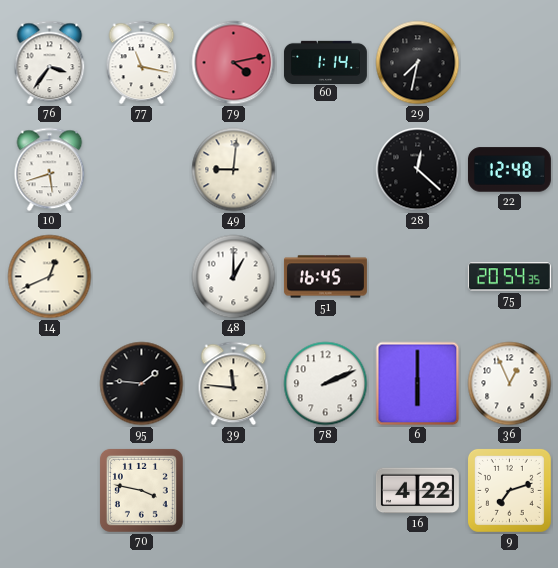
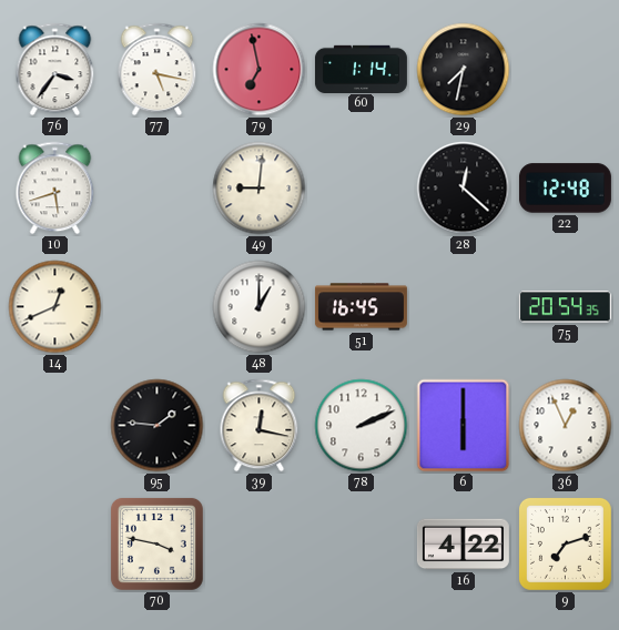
77: 11:17 -> 5:17
79: 4:13 -> 6:58
39: 11:46 -> 12:17
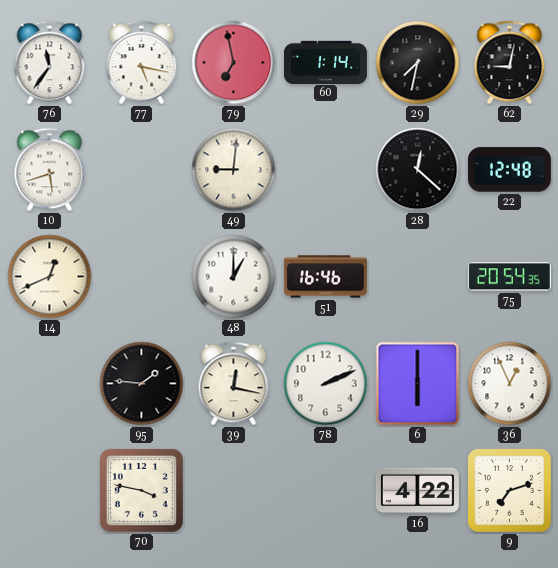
76: 3:36 -> 11:36
62: none -> 9:02
51: 16:45 -> 16:46
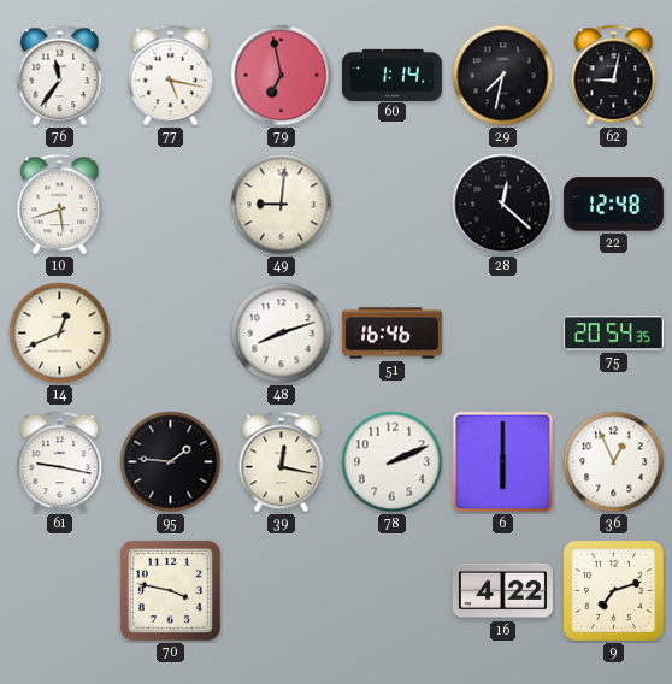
48: 1:00 -> 8:12
61: none -> 9:17
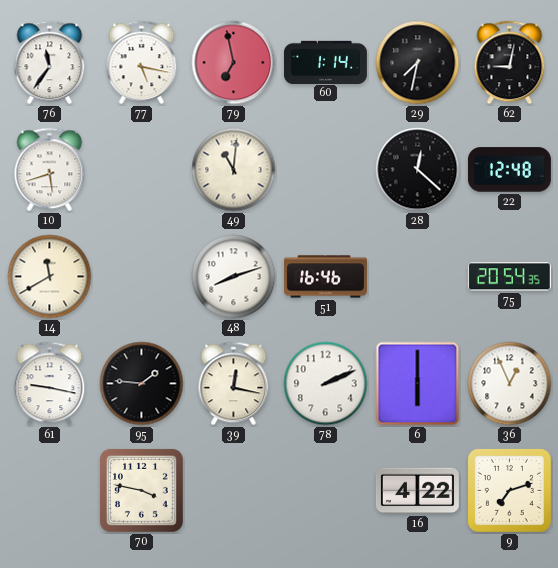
49: 9:01 -> 11:01
14: 12:41 -> 11:40
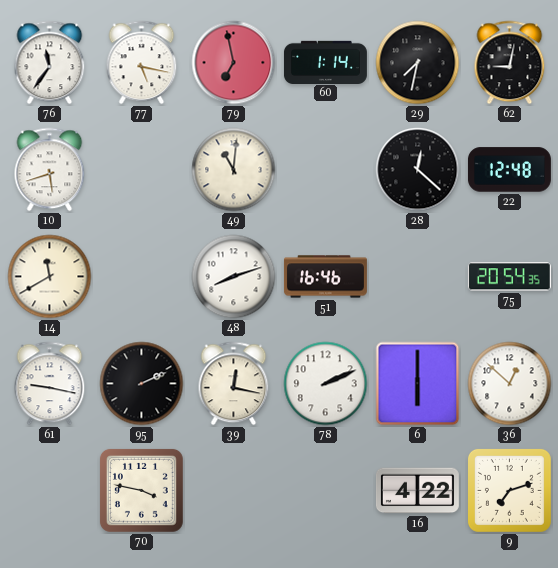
95: 1:46 -> 2:11
36: 12:56 -> 12:52
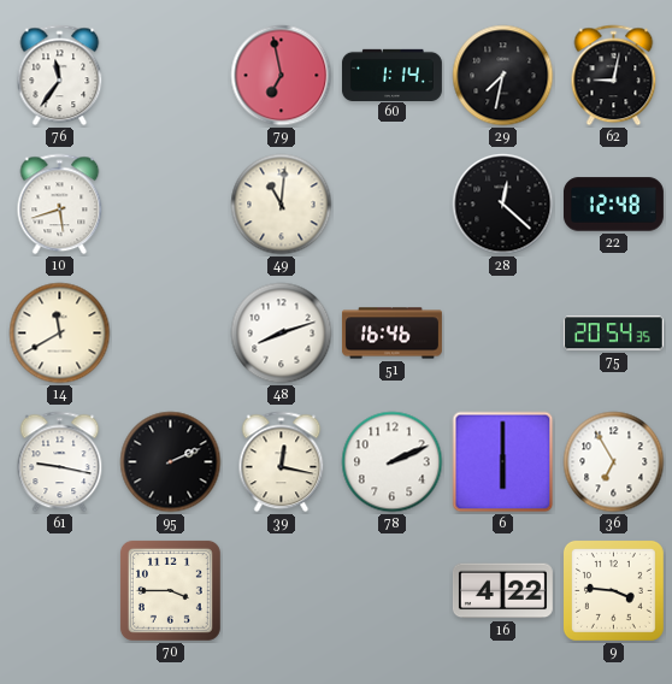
77: 5:17 -> none
36: 12:52 -> 6:55
70: 3:47 -> 3:45
9: 7:12 -> 3:46
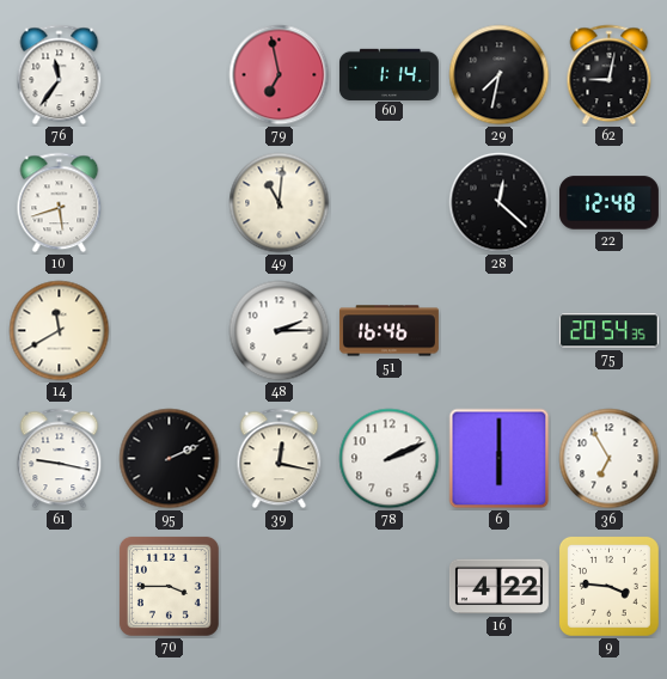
48: 8:12 -> 2:15
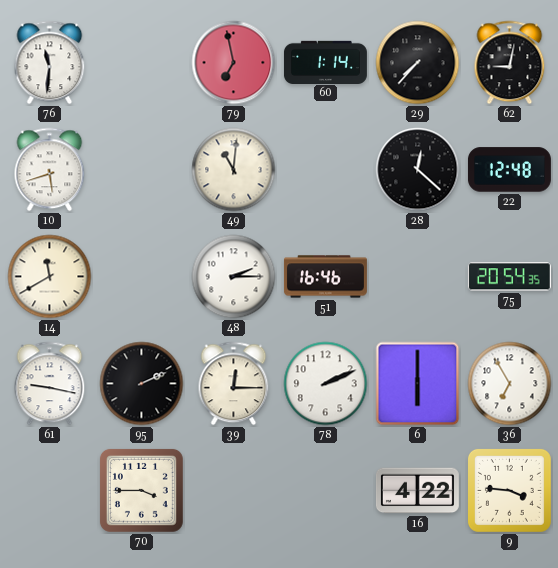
76: 11:36 -> 11:31
29: 7:32 -> 7:37
39: 12:17 -> 12:15
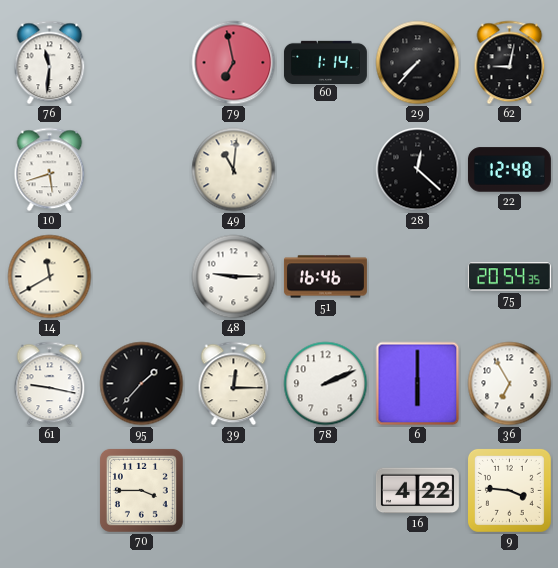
48: 2:15 -> 9:15
95: 2:11 -> 1:37
